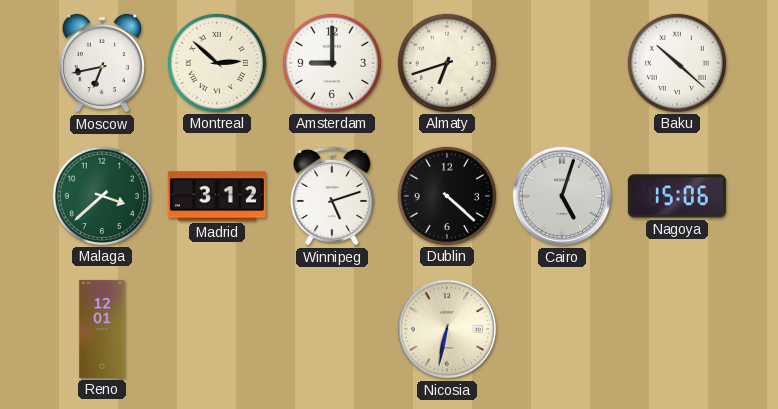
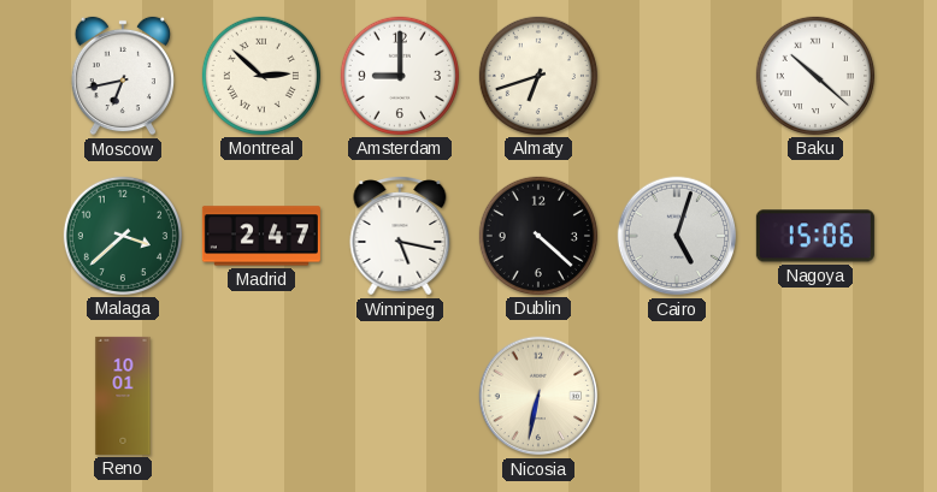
Madrid: 3:12 -> 2:47
Winnipeg: 5:12 -> 5:17
Reno: 12:01 -> 10:01
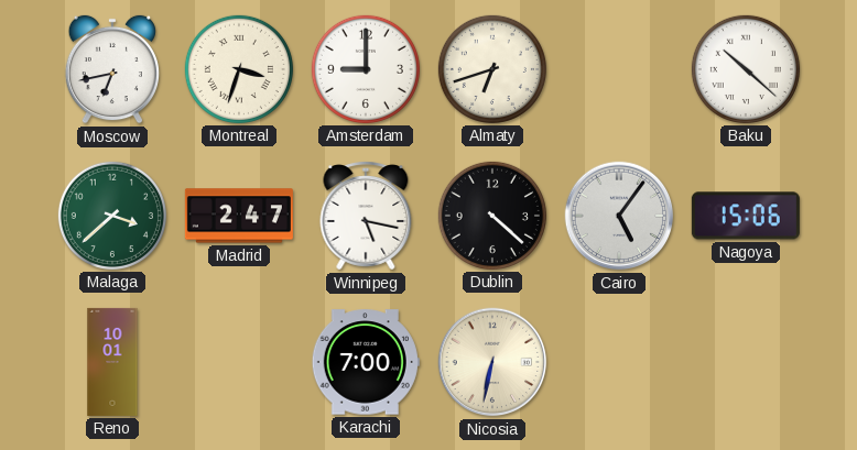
Montreal: 2:52 -> 3:33
Cairo: 5:03 -> 5:06
Karachi: none -> 7:00
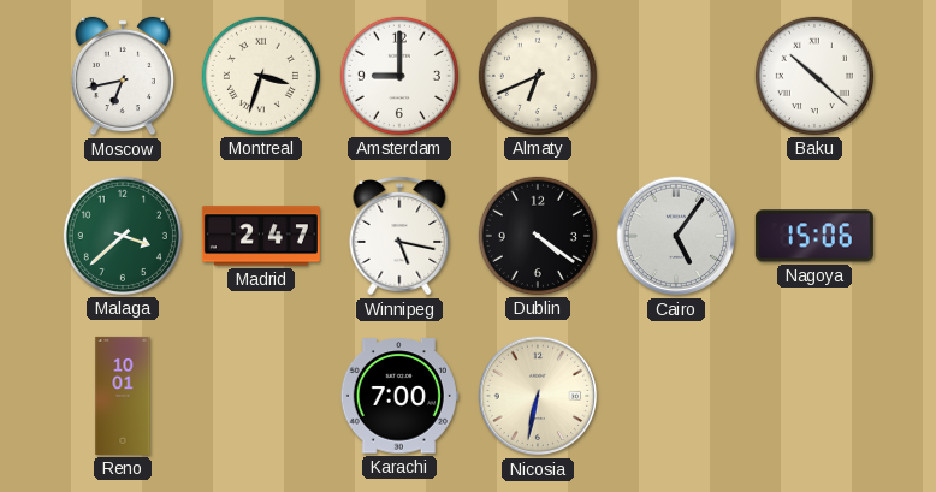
Almaty: 6:42 -> 6:41
Dublin: 4:22 -> 4:21
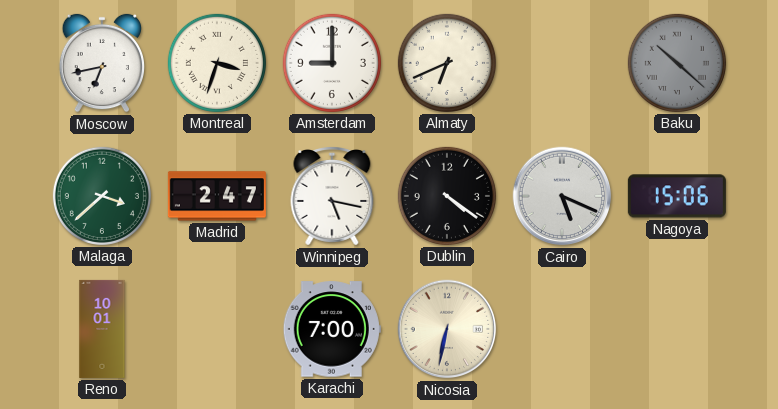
Baku dial: white -> grey
Cairo: 5:06 -> 5:19
